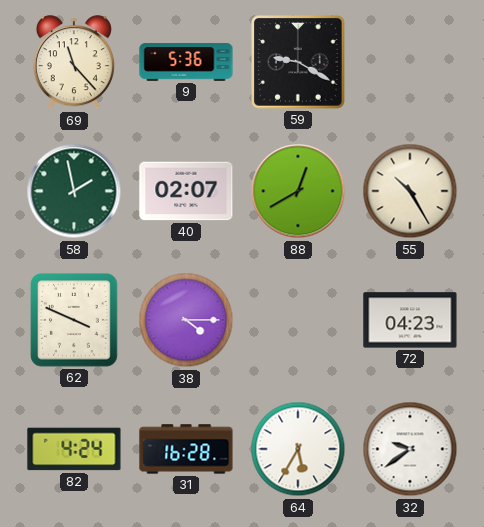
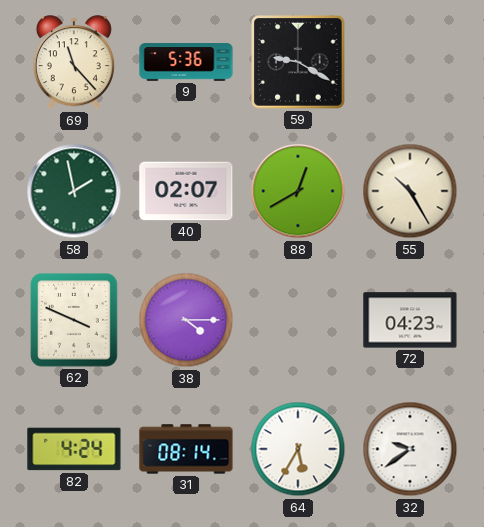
31: 16:28 -> 08:14
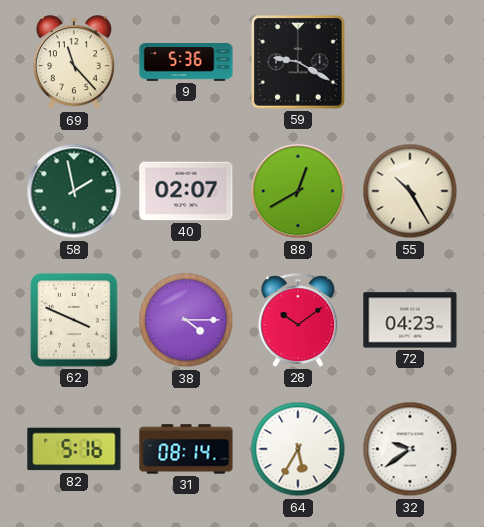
28: none -> 10:09
82: 4:24 -> 5:16
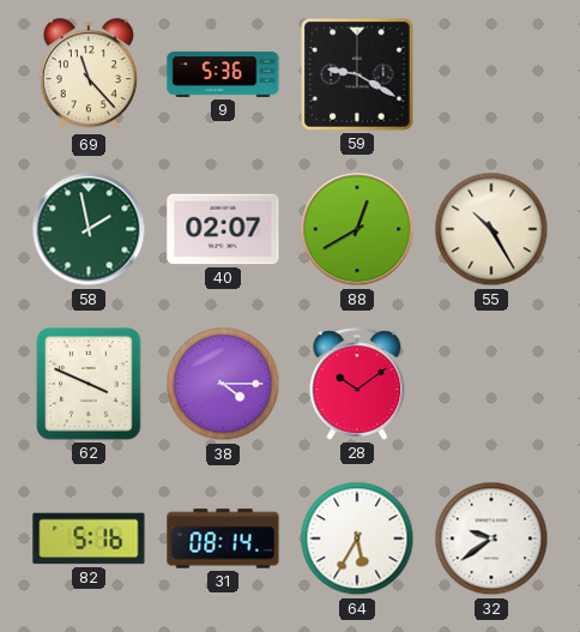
72: 04:23 -> none
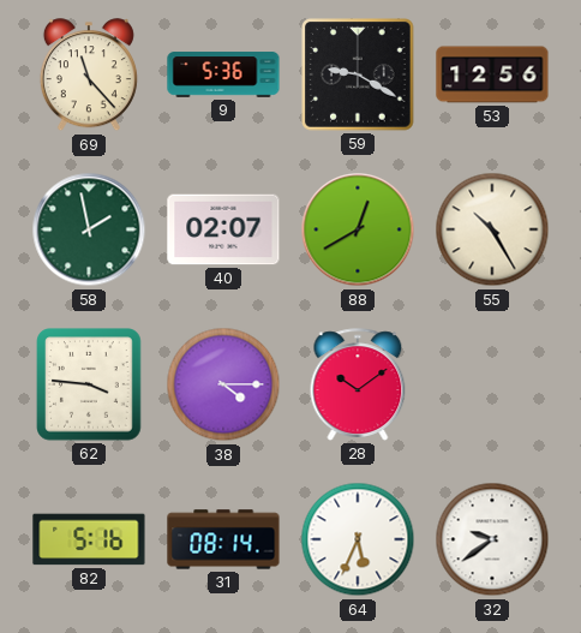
53: none -> 12:56
62: 3:49 -> 3:46
64: 5:35 -> 5:34
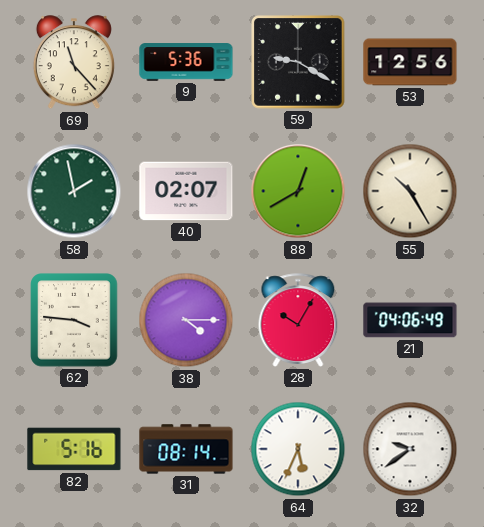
28: 10:09 -> 10:05
21: none -> 04:06
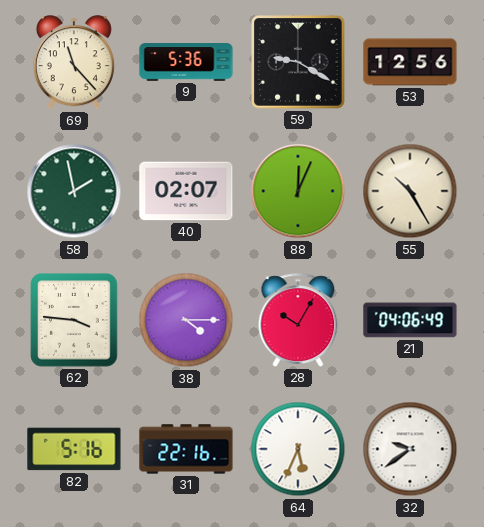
88: 12:40 -> 12:04
31: 08:14 -> 22:16
